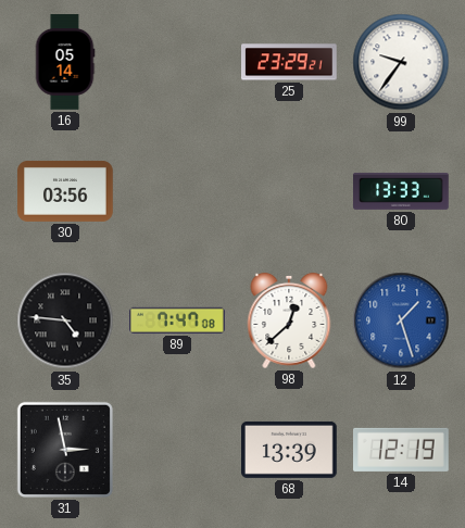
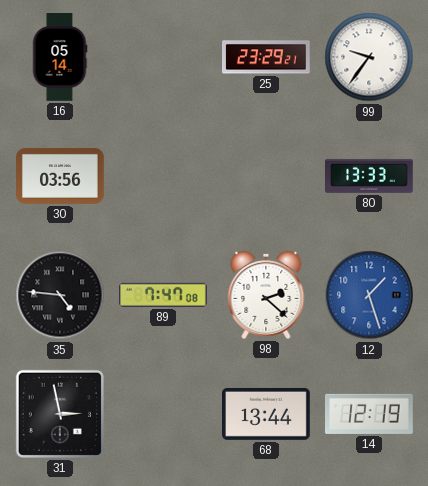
98: 12:38 -> 2:22
68: 13:39 -> 13:44
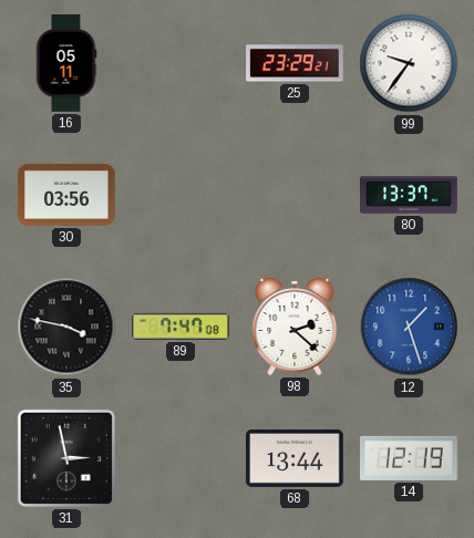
16: 05:14 -> 05:11
80: 13:33 -> 13:37
35: 4:46 -> 3:47
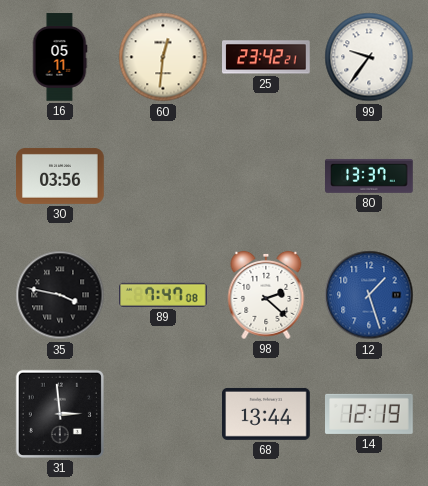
60: none -> 12:31
25: 23:29 -> 23:42
31: 2:58 -> 2:59
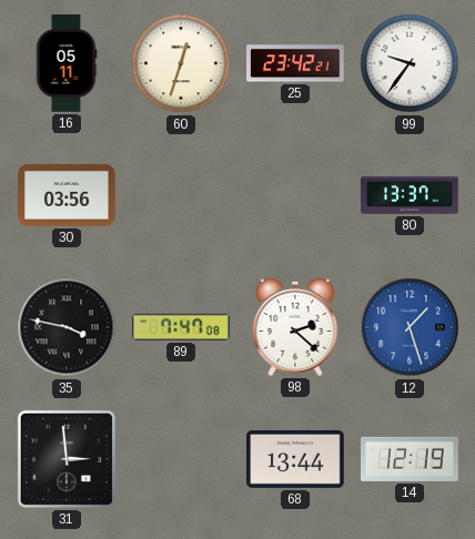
60: 12:31 -> 12:33
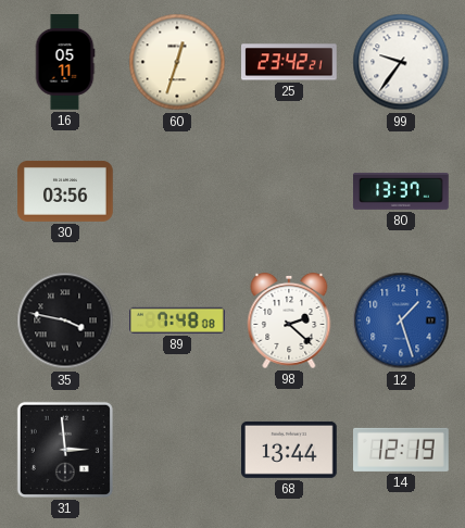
89: 7:47 -> 7:48
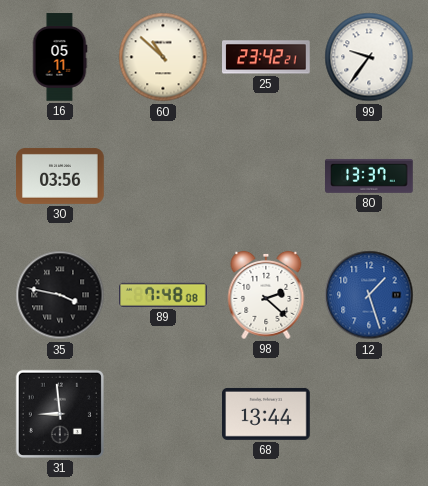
60: 12:33 -> 10:52
31: 2:59 -> 8:59
14: 12:19 -> none
